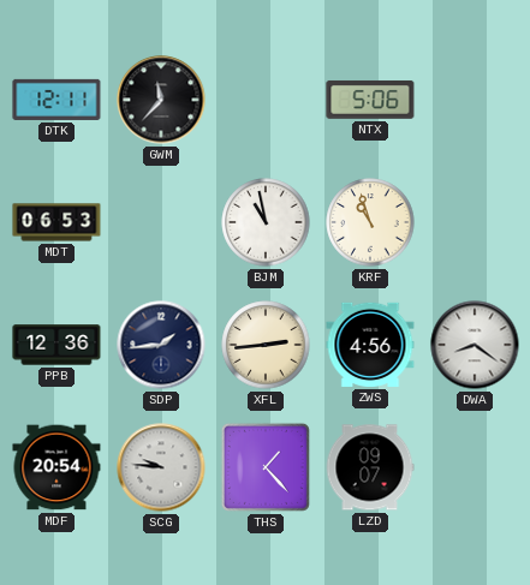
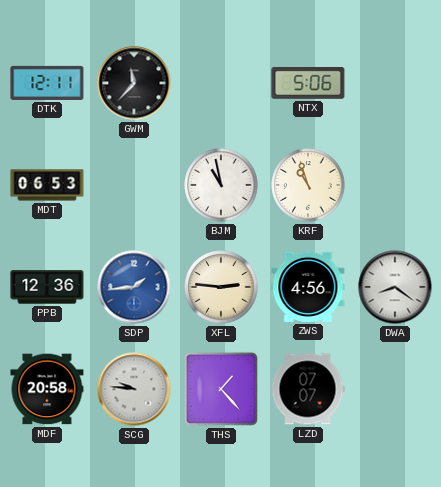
SDP dial: navy -> blue
XFL: 2:44 -> 2:46
MDF: 20:54 -> 20:58
LZD: 09:07 -> 07:07
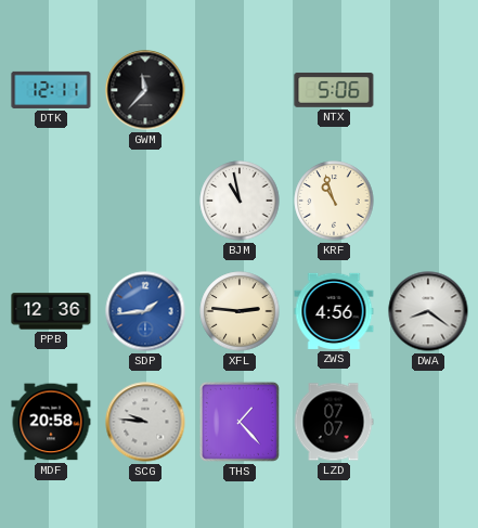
MDT: 06:53 -> none
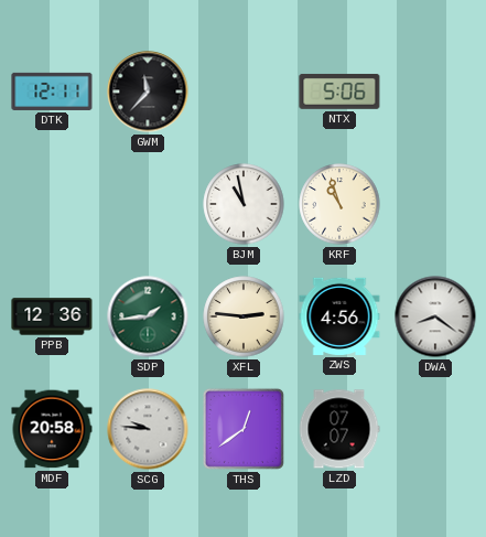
SDP dial: blue -> green
THS: 1:23 -> 12:39
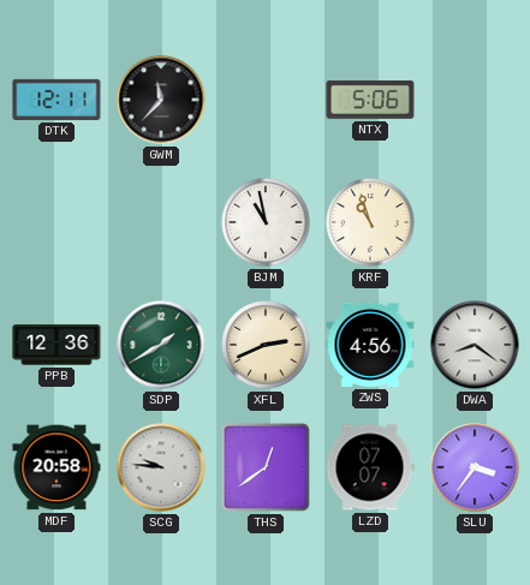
SDP: 1:44 -> 1:40
XFL: 2:46 -> 2:41
SLU: none -> 3:36
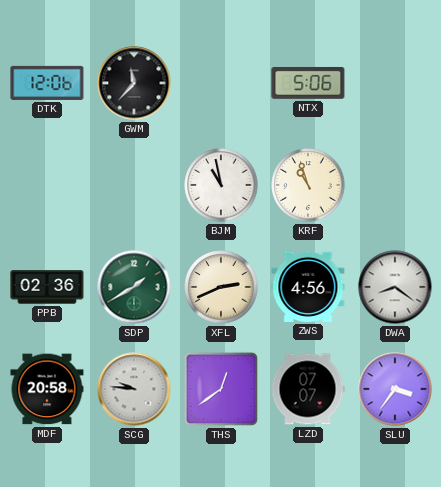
DTK: 12:11 -> 12:06
PPB: 12:36 -> 02:36
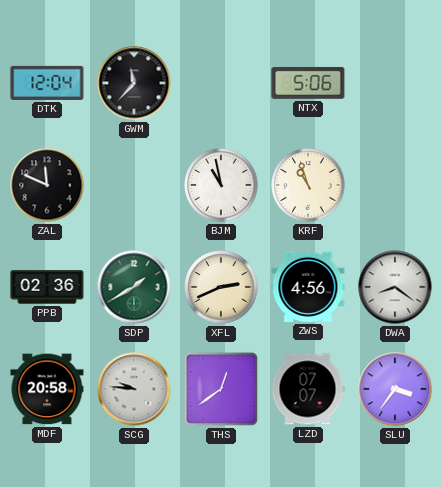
DTK: 12:06 -> 12:04
ZAL: none -> 11:49
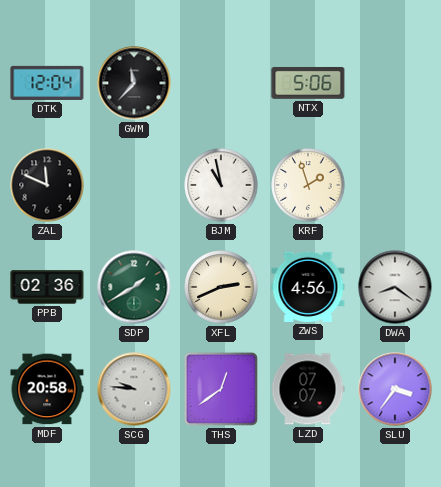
KRF: 10:57 -> 1:57
